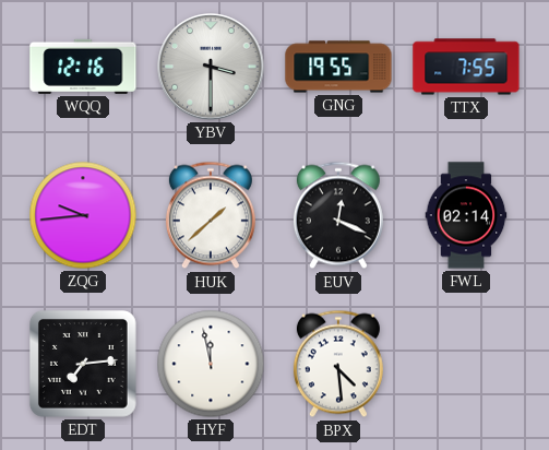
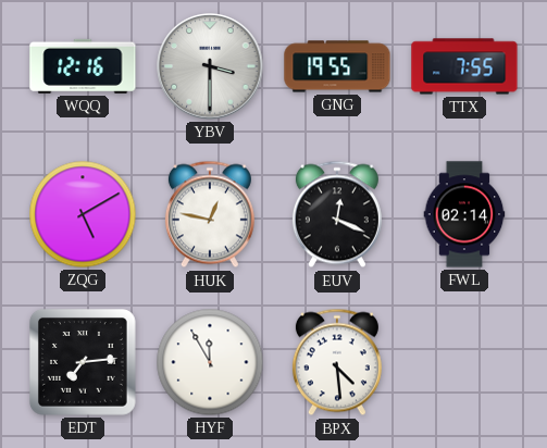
ZQG: 9:44 -> 5:10
HUK: 1:38 -> 12:47
HYF: 11:58 -> 11:55
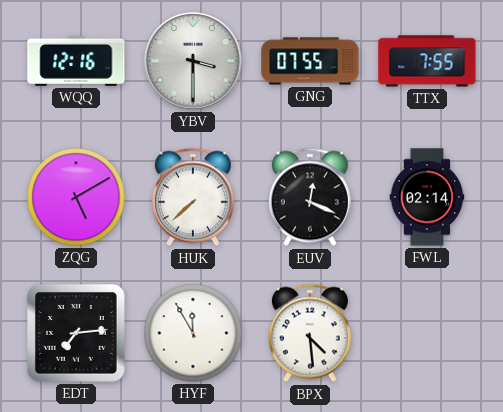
GNG: 19:55 -> 07:55
HUK: 12:47 -> 7:38
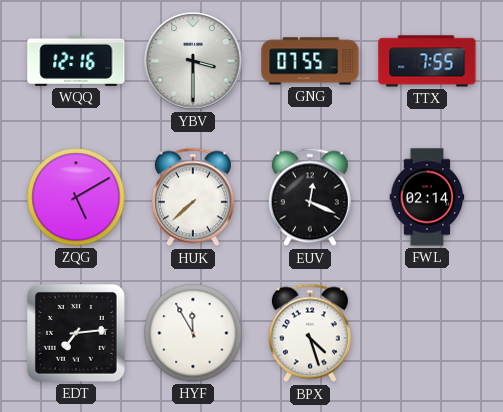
BPX: 4:29 -> 4:27
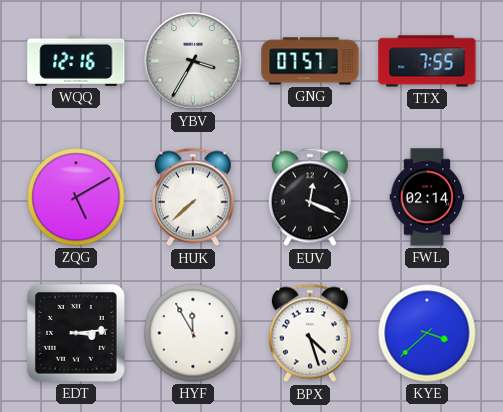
YBV: 3:30 -> 3:35
GNG: 07:55 -> 07:57
EDT: 7:14 -> 3:14
KYE: none -> 3:38
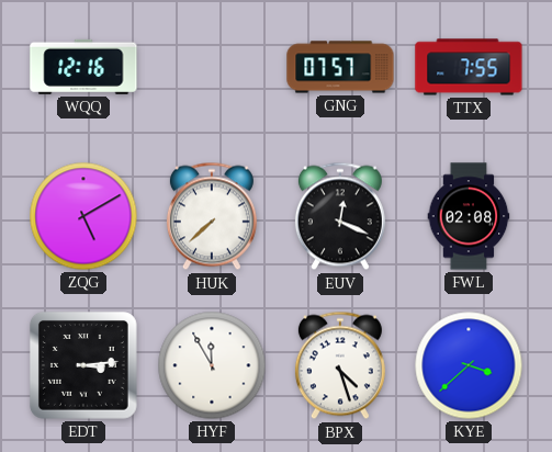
YBV: 3:35 -> none
FWL: 02:14 -> 02:08
